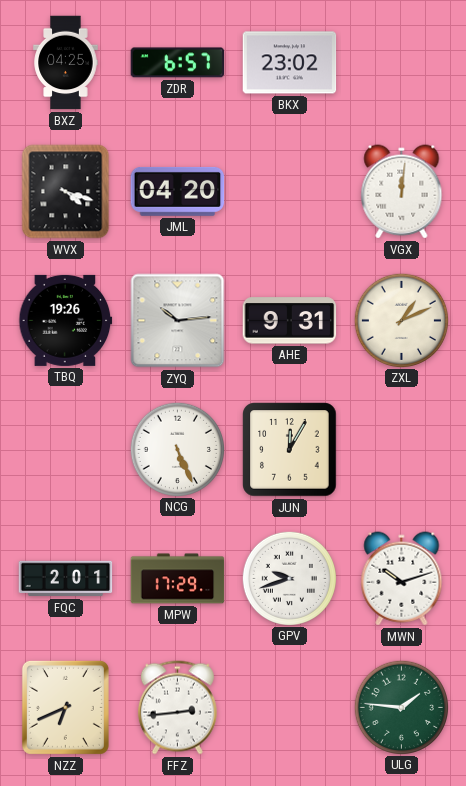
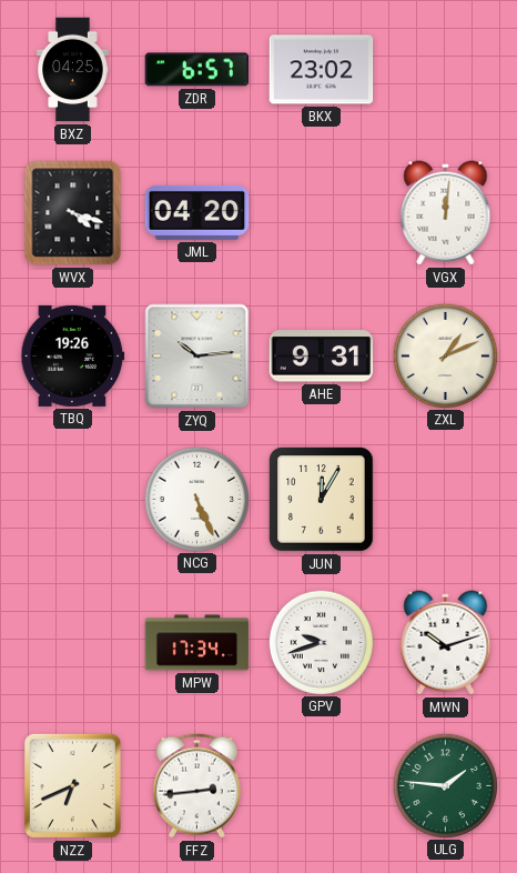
FQC: 2:01 -> none
MPW: 17:29 -> 17:34
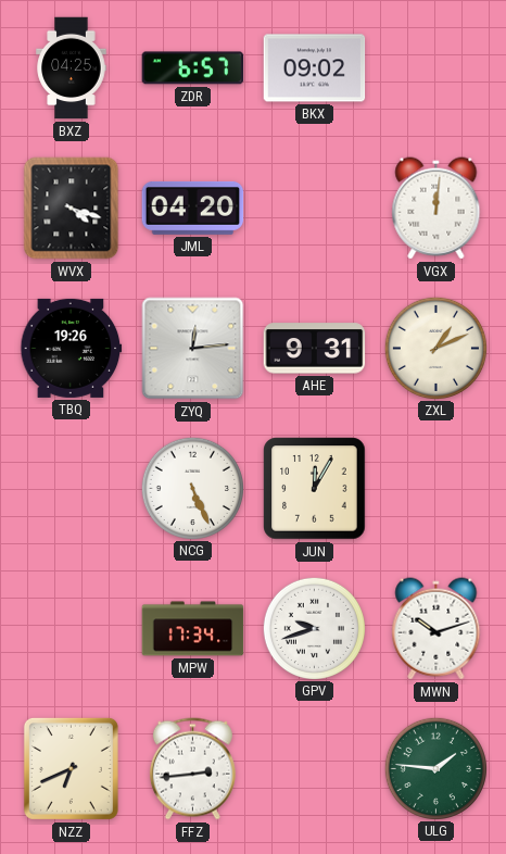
BKX: 23:02 -> 09:02
ZYQ: 10:14 -> 12:14
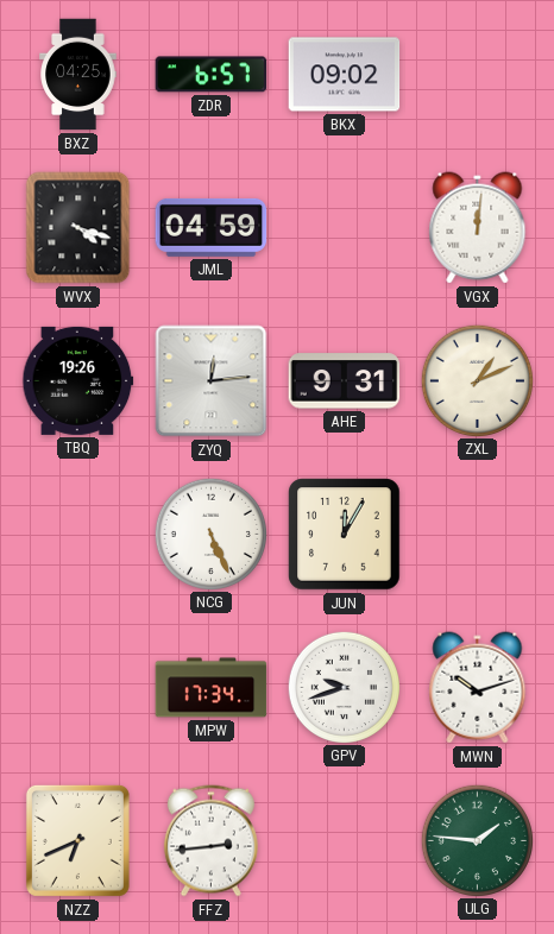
JML: 04:20 -> 04:59
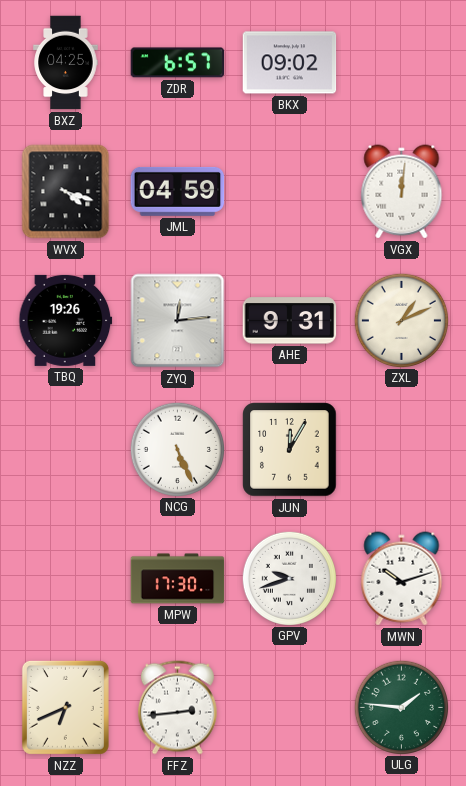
MPW: 17:34 -> 17:30
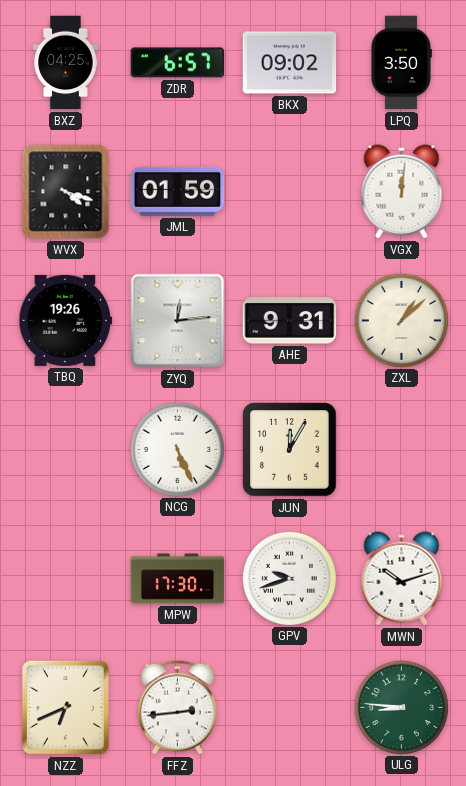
LPQ: none -> 3:50
JML: 04:59 -> 01:59
ZXL: 1:11 -> 1:08
ULG: 1:46 -> 8:46
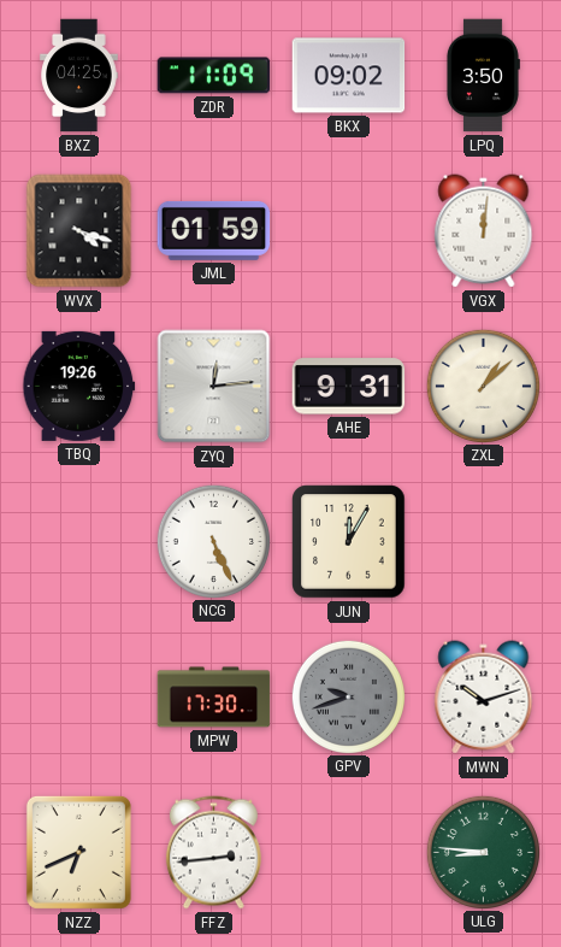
ZDR: 6:57 -> 11:09
GPV dial: white -> grey
